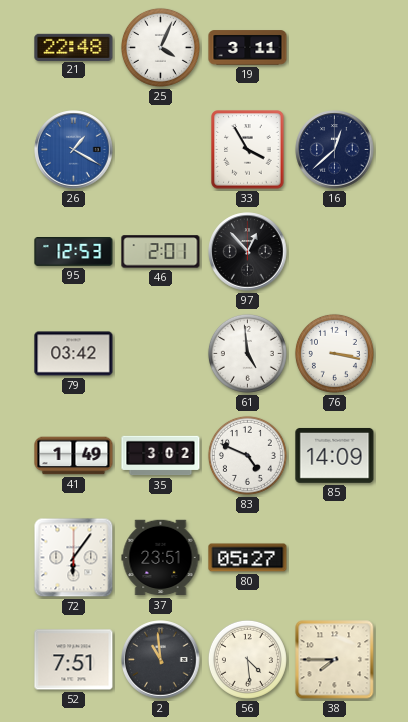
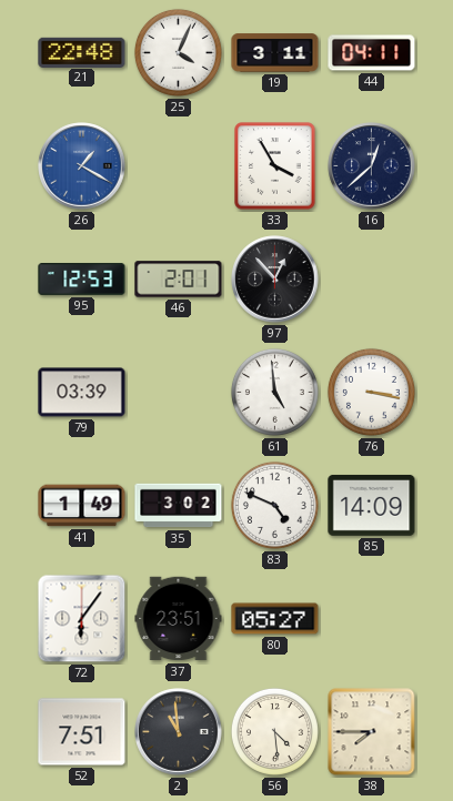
44: none -> 04:11
79: 03:42 -> 03:39
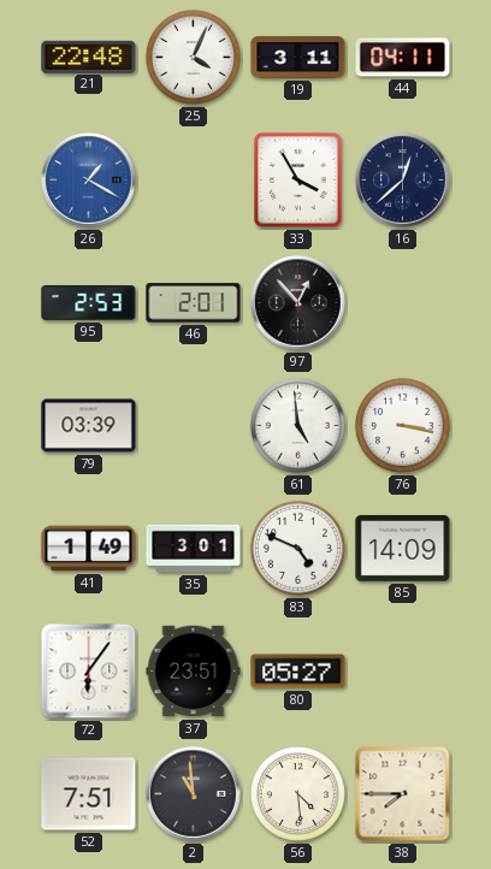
95: 12:53 -> 2:53
35: 3:02 -> 3:01
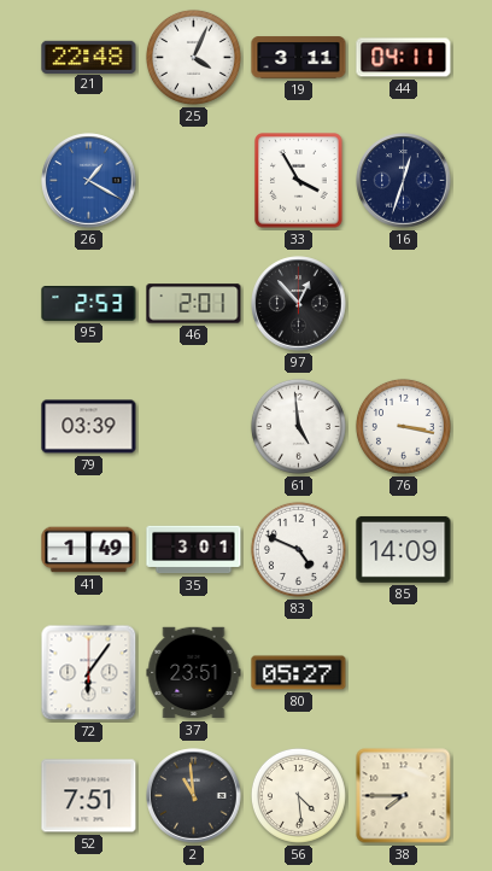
16: 12:38 -> 12:33
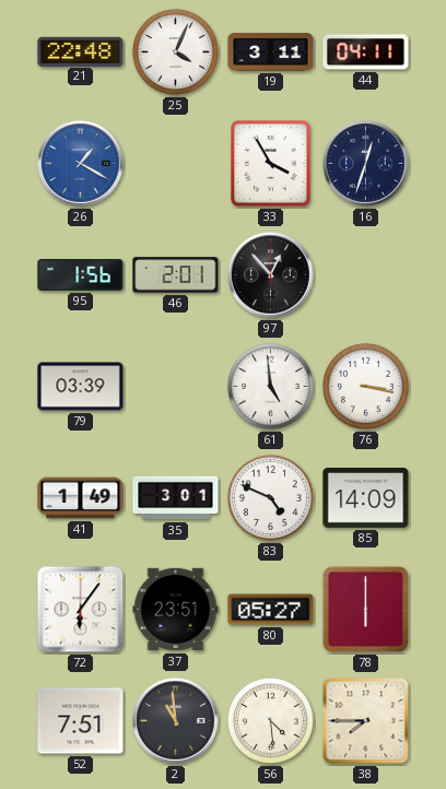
95: 2:53 -> 1:56
78: none -> 6:00
